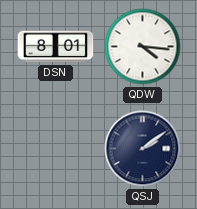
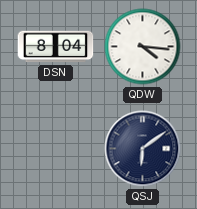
DSN: 8:01 -> 8:04
QSJ: 2:09 -> 6:09
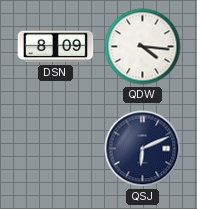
DSN: 8:04 -> 8:09
QSJ: 6:09 -> 6:11
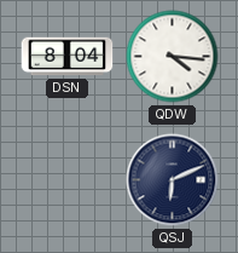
DSN: 8:09 -> 8:04
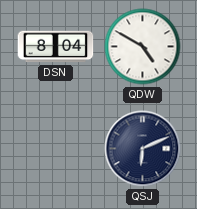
QDW: 4:16 -> 4:50
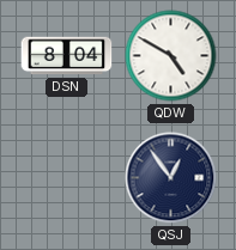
QSJ: 6:11 -> 12:54
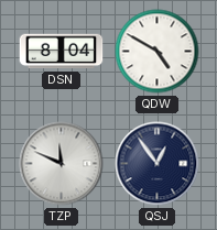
TZP: none -> 11:49
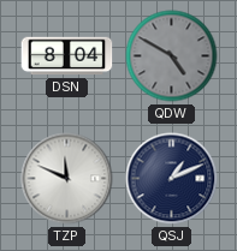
QDW dial: white -> grey
QSJ: 12:54 -> 1:11
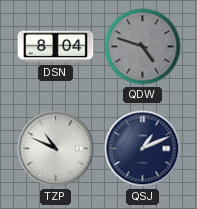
QDW: 4:50 -> 4:48
TZP: 11:49 -> 10:49
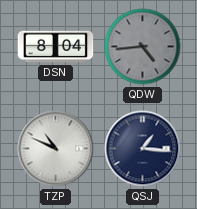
QDW: 4:48 -> 4:44
QSJ: 1:11 -> 1:16
